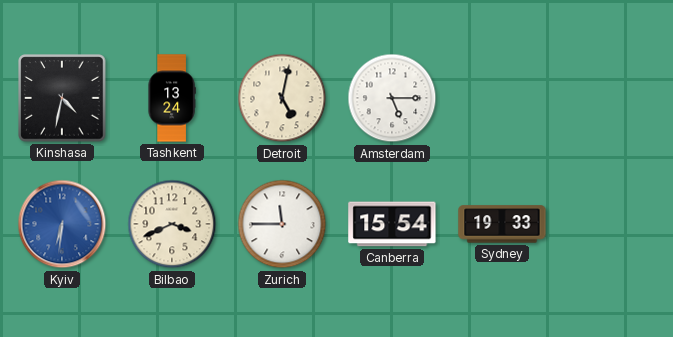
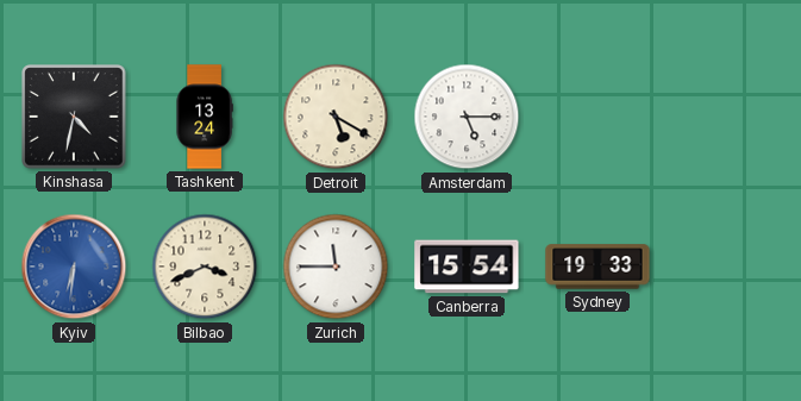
Detroit: 5:02 -> 5:20
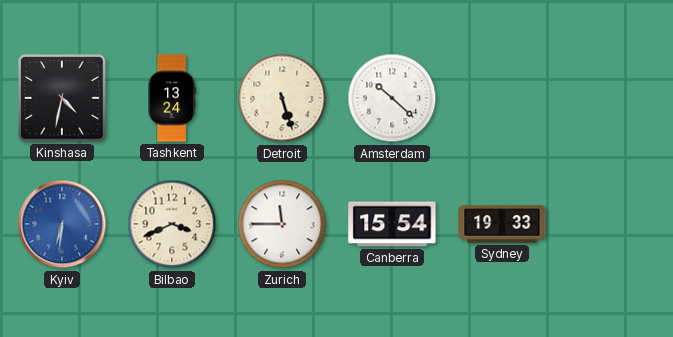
Detroit: 5:20 -> 5:27
Amsterdam: 5:15 -> 10:22
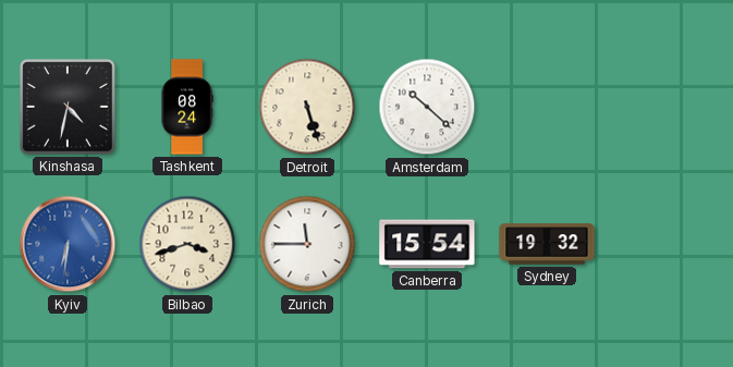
Tashkent: 13:24 -> 08:24
Bilbao: 3:41 -> 3:42
Sydney: 19:33 -> 19:32
